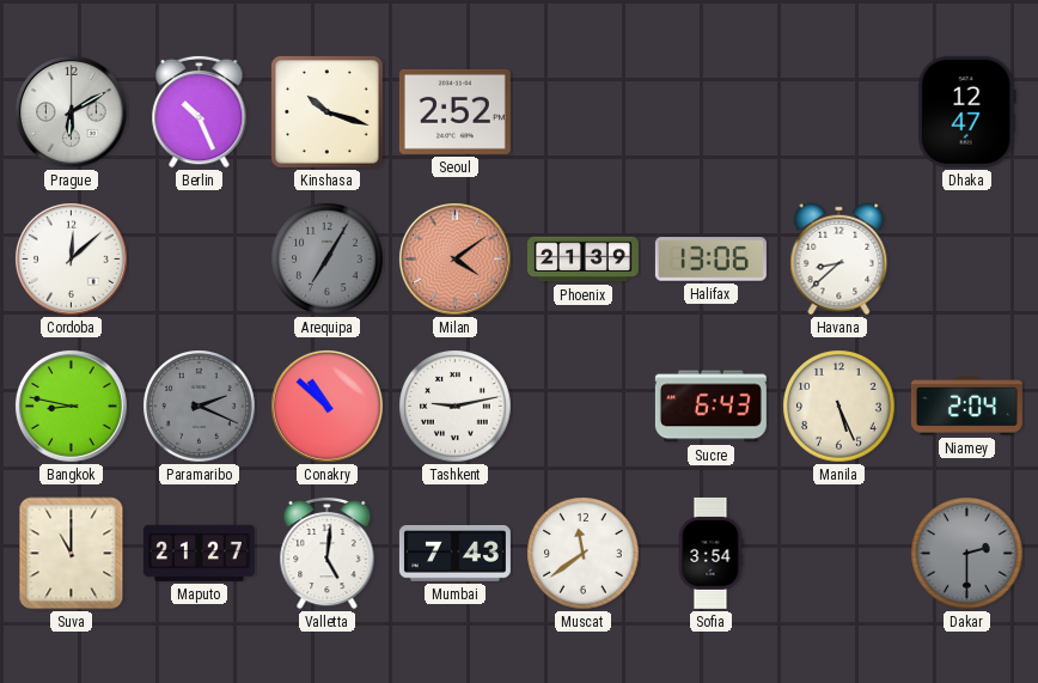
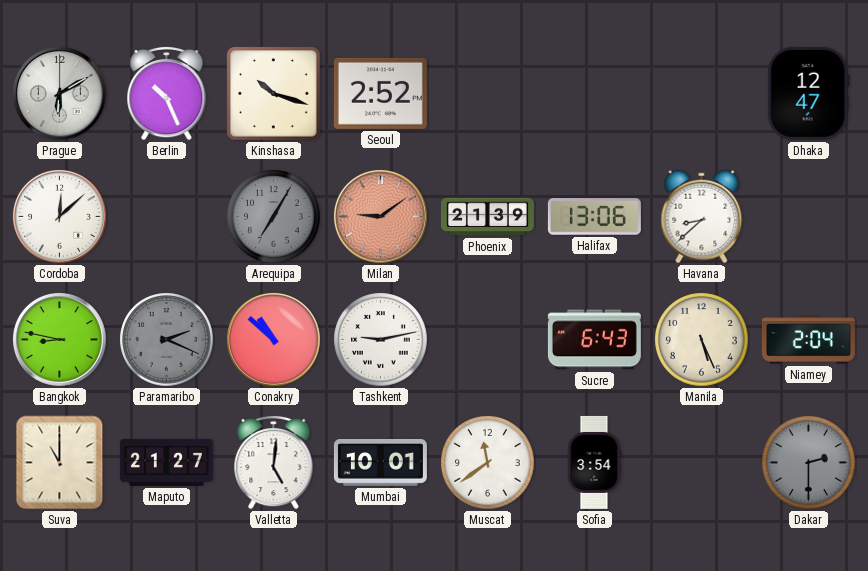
Milan: 4:09 -> 9:09
Mumbai: 7:43 -> 10:01
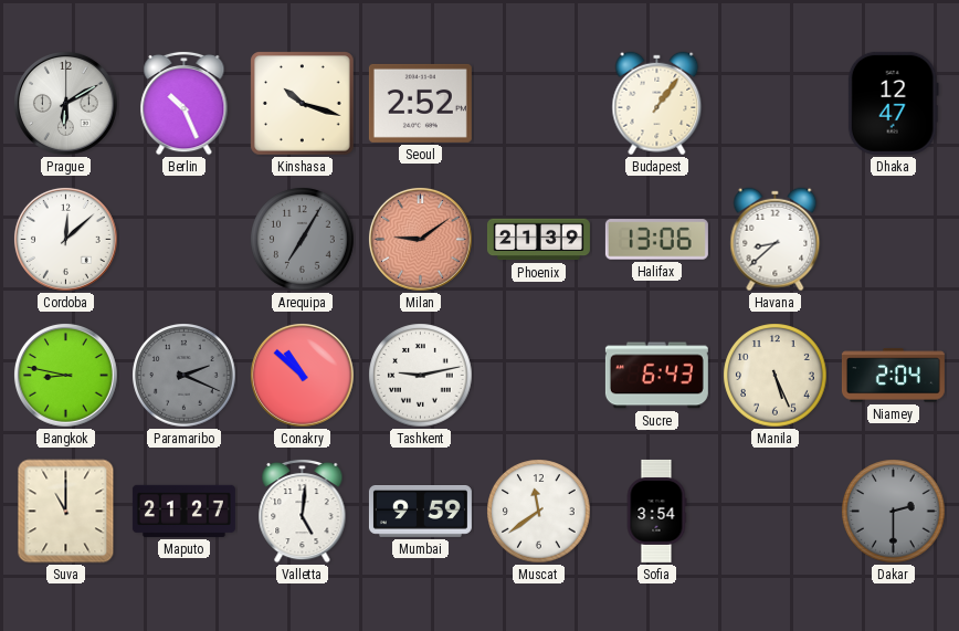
Budapest: none -> 1:06
Mumbai: 10:01 -> 9:59
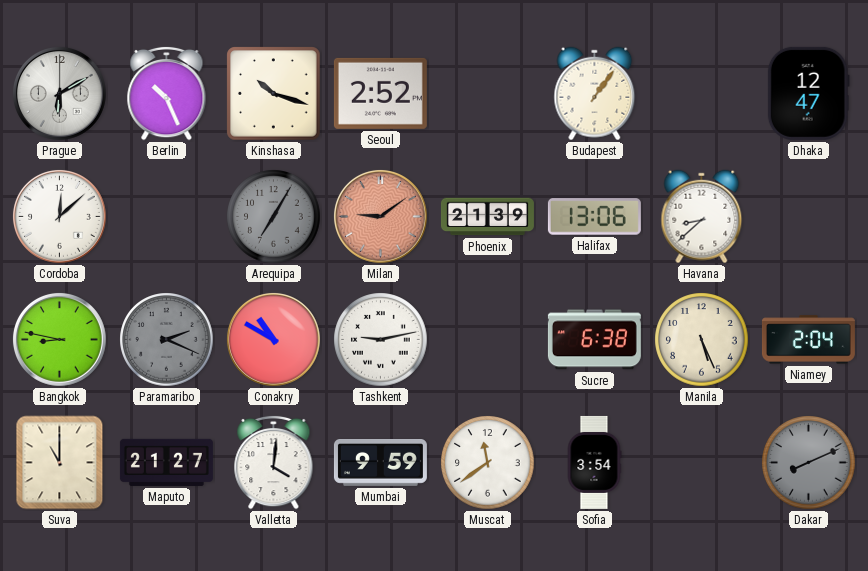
Conakry: 10:52 -> 10:50
Sucre: 6:43 -> 6:38
Valletta: 5:01 -> 4:01
Dakar: 2:30 -> 8:11
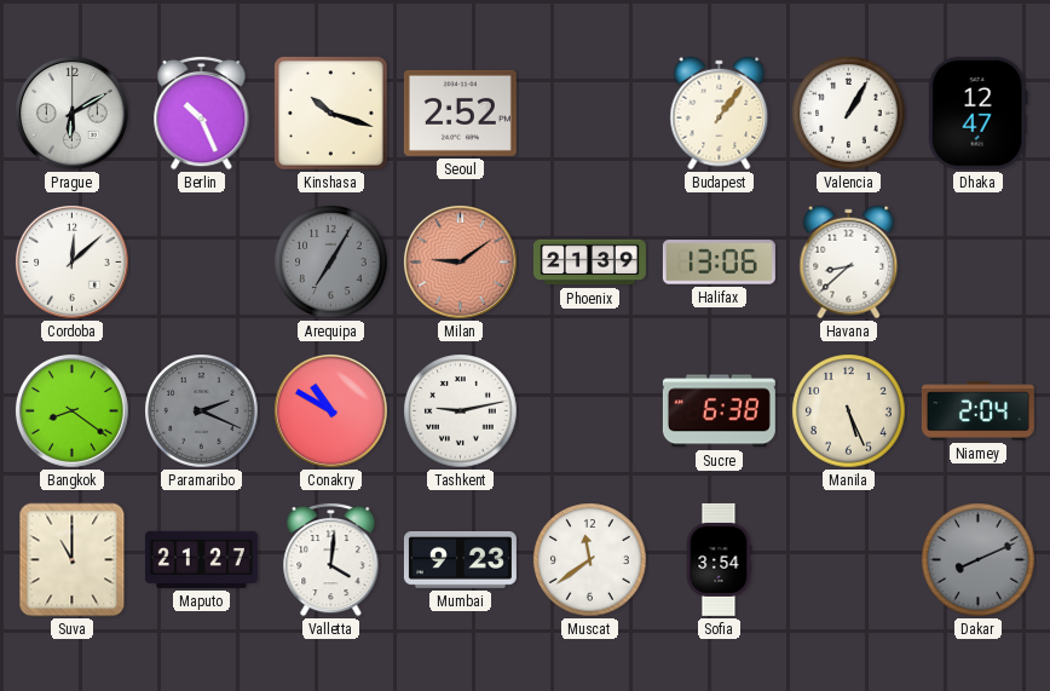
Valencia: none -> 1:05
Bangkok: 8:47 -> 8:21
Mumbai: 9:59 -> 9:23
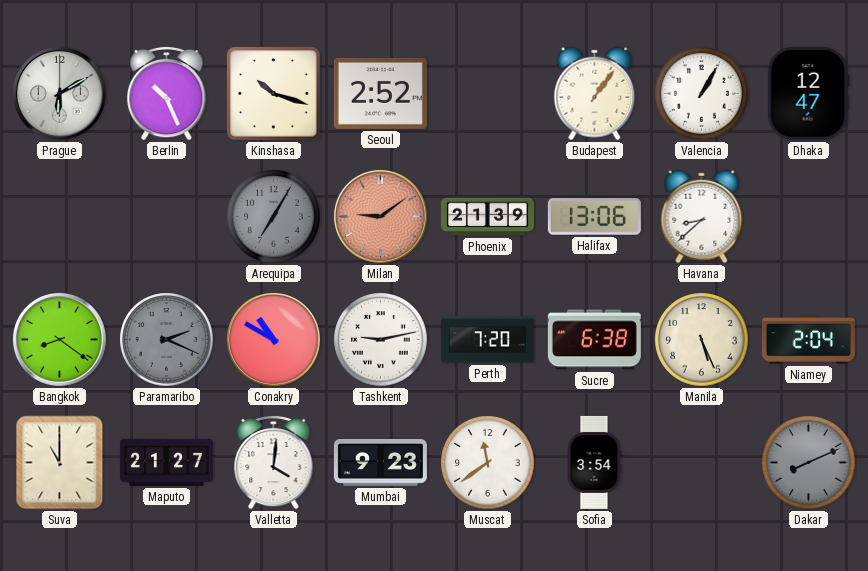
Cordoba: 12:08 -> none
Perth: none -> 7:20
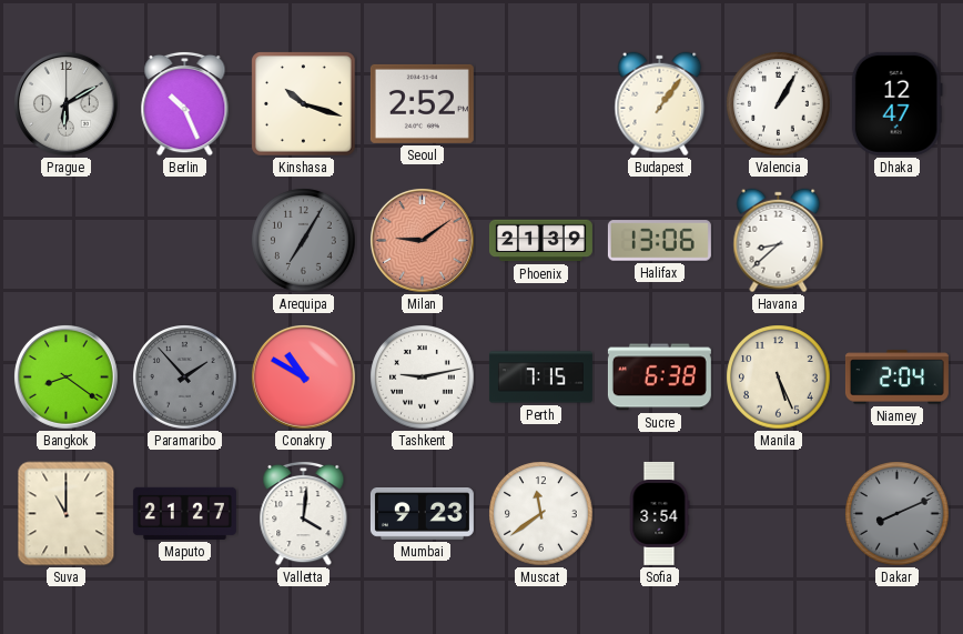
Paramaribo: 2:19 -> 1:53
Perth: 7:20 -> 7:15
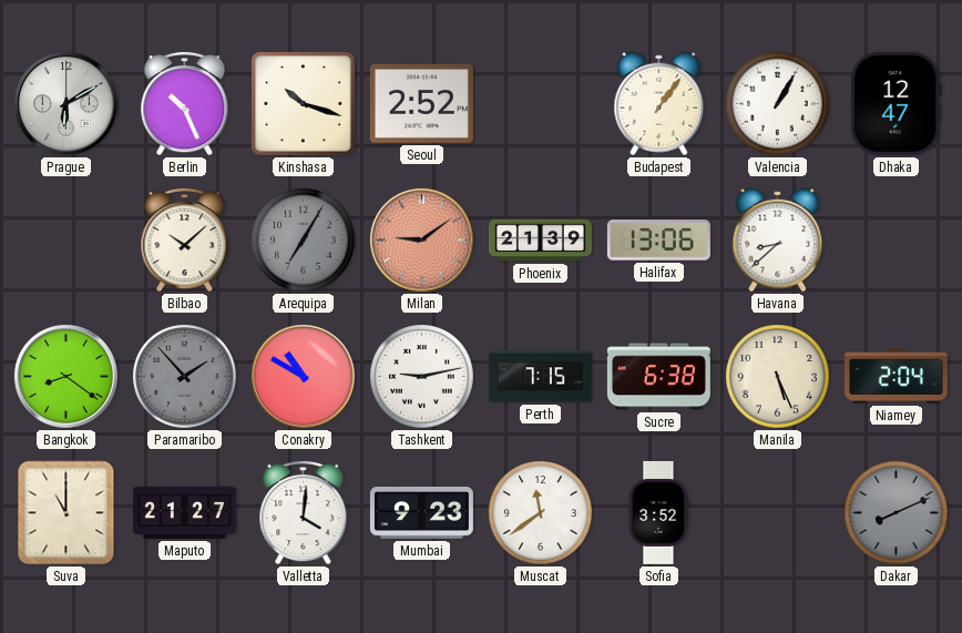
Bilbao: none -> 10:08
Sofia: 3:54 -> 3:52
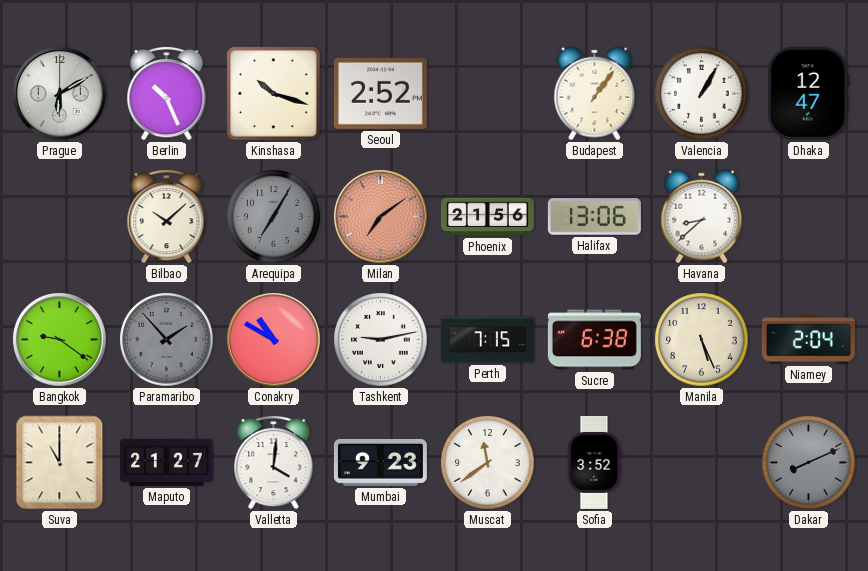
Milan: 9:09 -> 7:09
Phoenix: 21:39 -> 21:56
Bangkok: 8:21 -> 9:21
